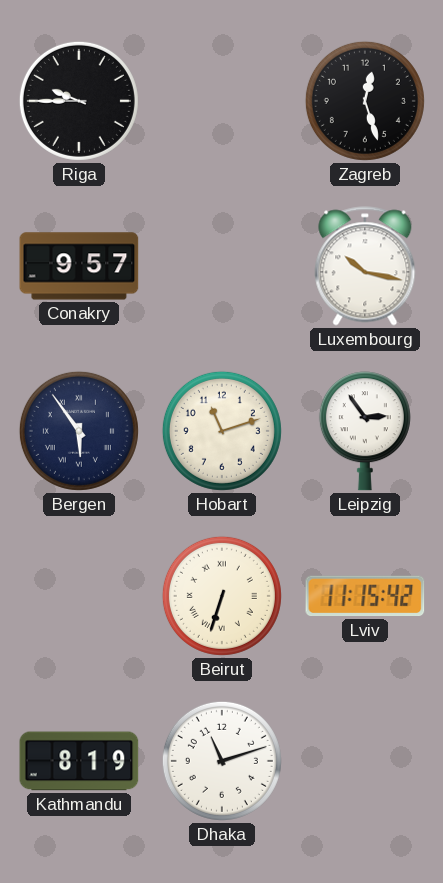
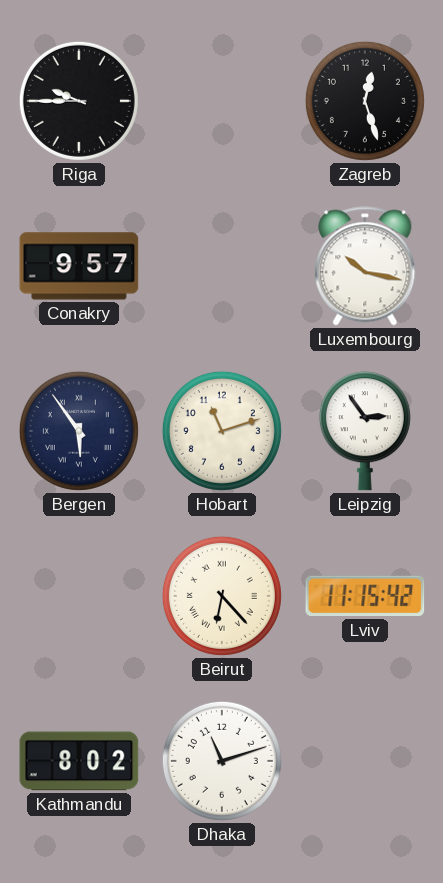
Beirut: 6:33 -> 6:23
Kathmandu: 8:19 -> 8:02
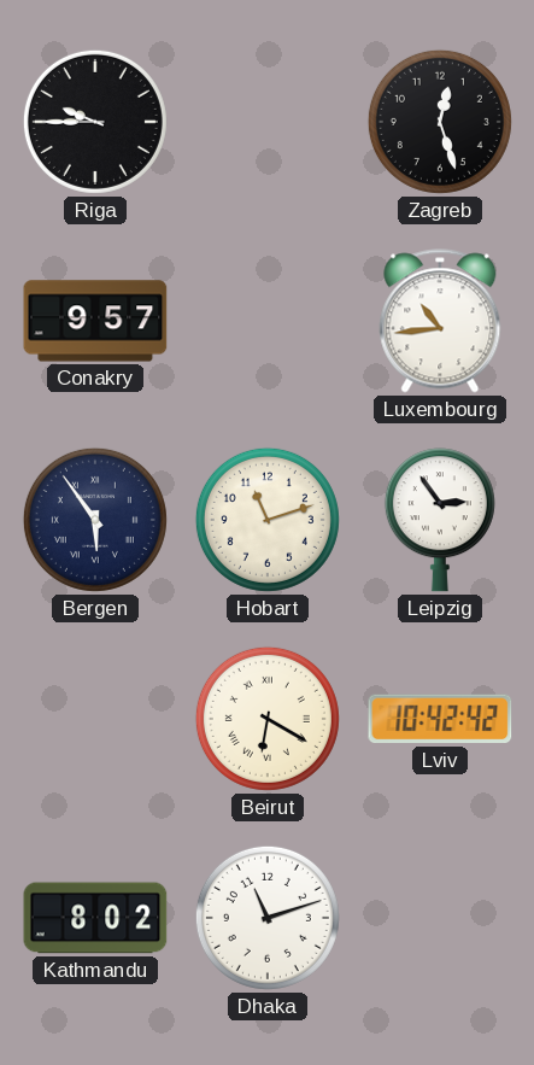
Luxembourg: 10:17 -> 10:44
Beirut: 6:23 -> 6:20
Lviv: 11:15 -> 10:42
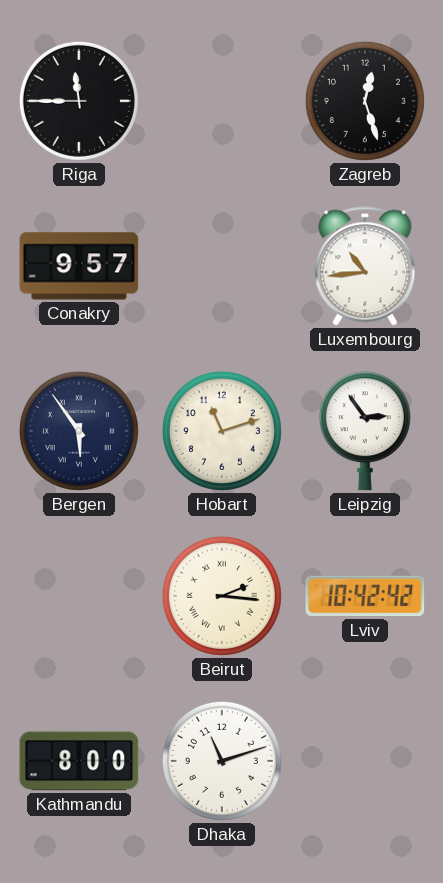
Riga: 9:45 -> 11:45
Beirut: 6:20 -> 2:16
Kathmandu: 8:02 -> 8:00
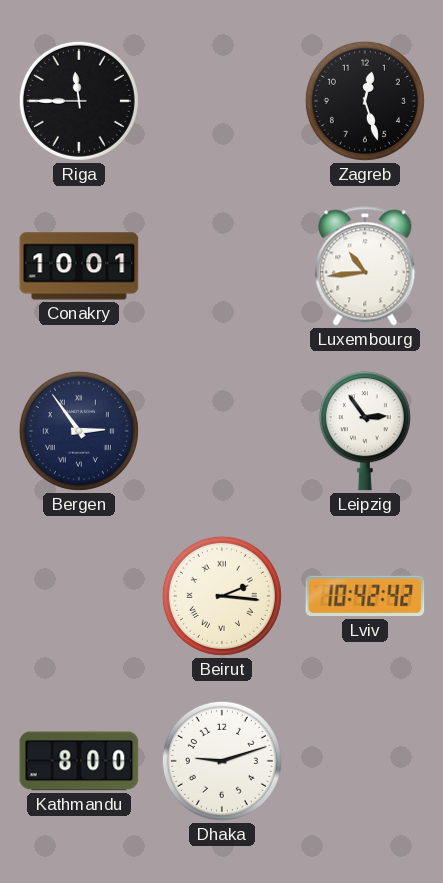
Conakry: 9:57 -> 10:01
Bergen: 5:54 -> 2:54
Hobart: 11:12 -> none
Dhaka: 11:12 -> 9:12
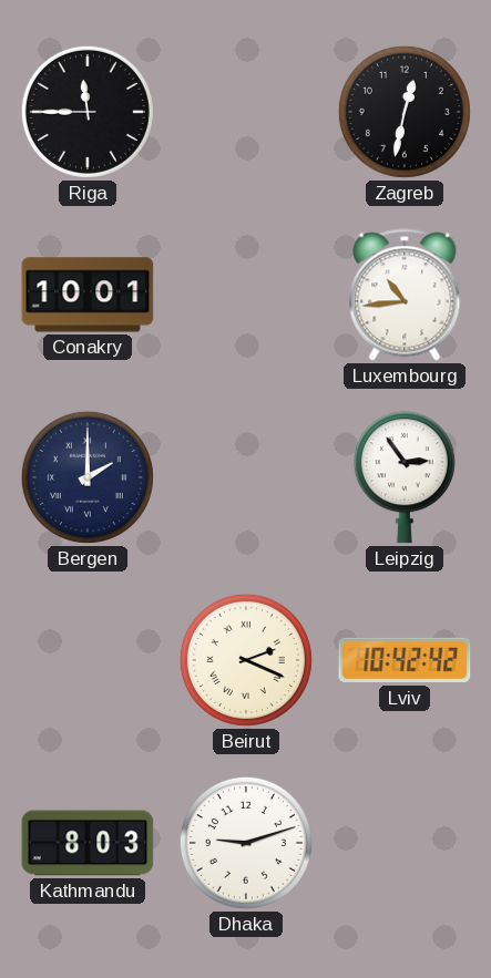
Zagreb: 12:27 -> 12:32
Bergen: 2:54 -> 2:00
Beirut: 2:16 -> 2:19
Kathmandu: 8:00 -> 8:03
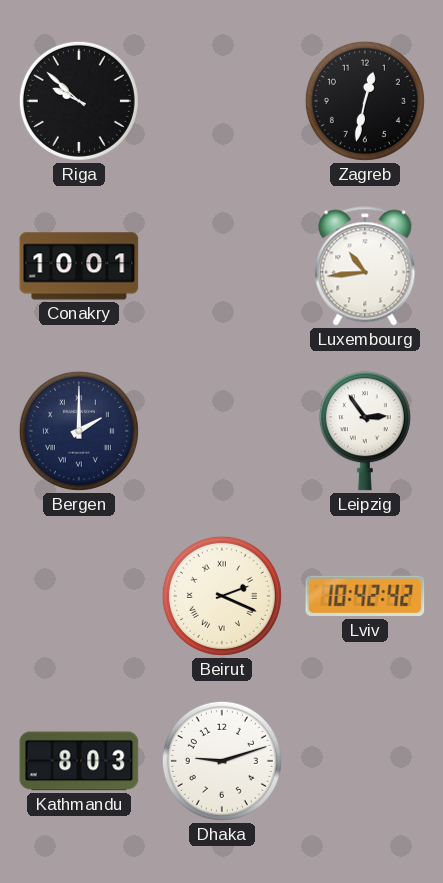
Riga: 11:45 -> 9:52
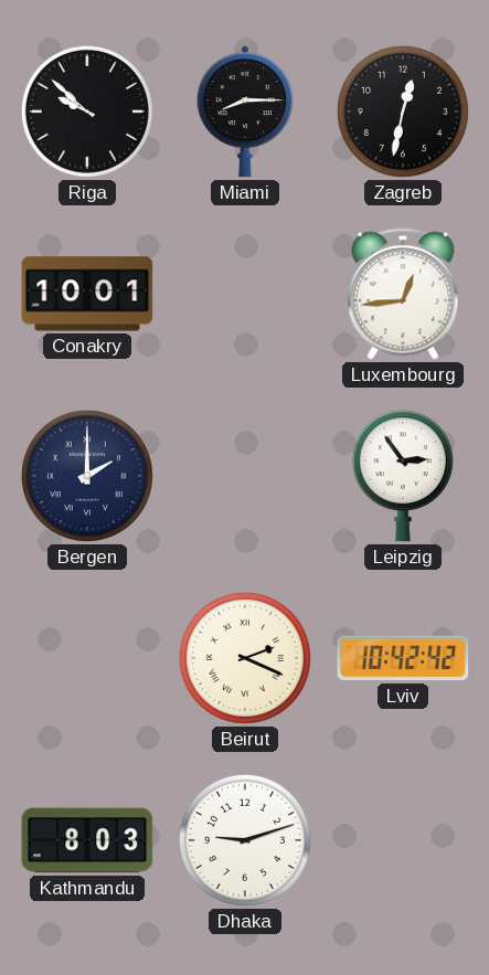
Miami: none -> 8:15
Luxembourg: 10:44 -> 12:44
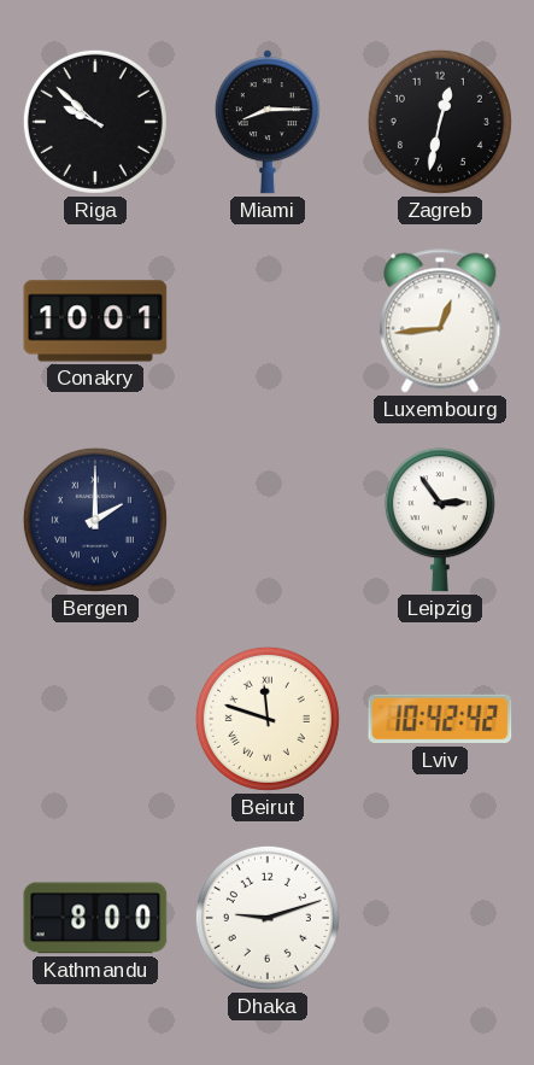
Beirut: 2:19 -> 11:48
Kathmandu: 8:03 -> 8:00
